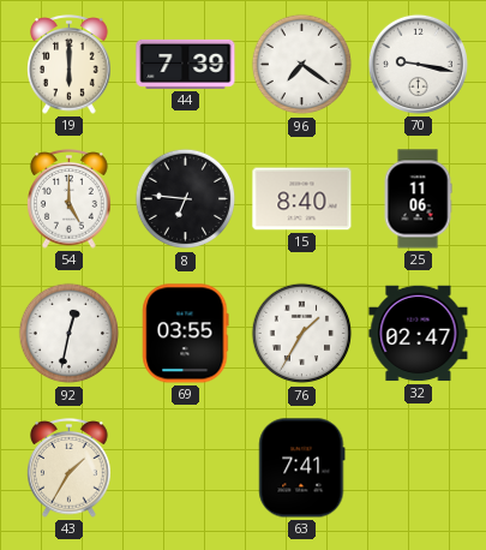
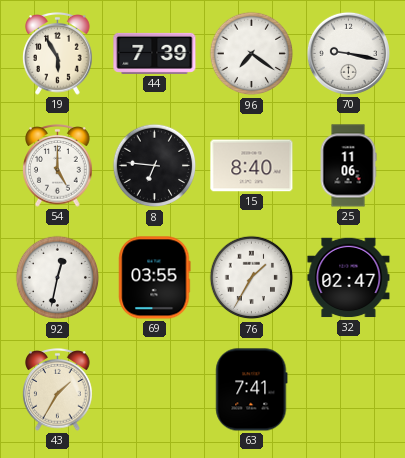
19: 6:00 -> 5:55
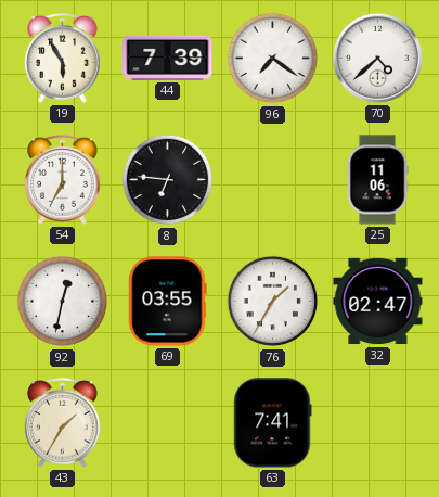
70: 9:17 -> 4:38
54: 5:00 -> 7:00
15: 8:40 -> none
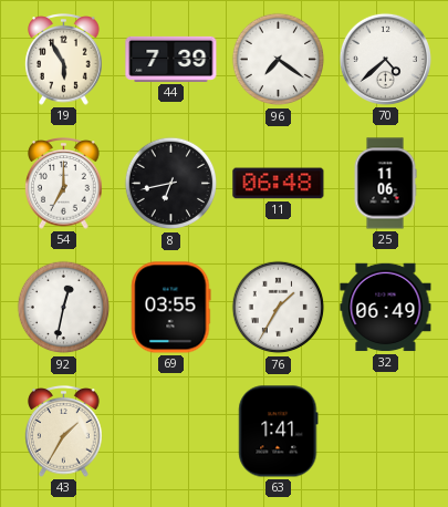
8: 6:46 -> 6:43
11: none -> 06:48
32: 02:47 -> 06:49
63: 7:41 -> 1:41
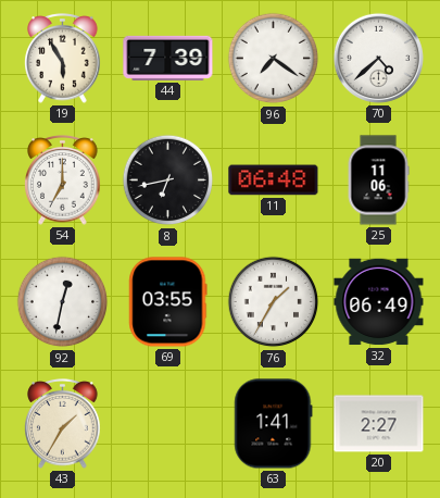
20: none -> 2:27
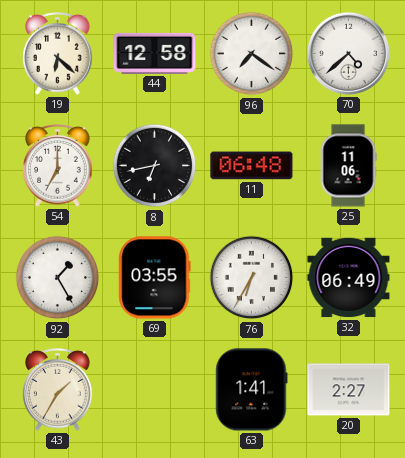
19: 5:55 -> 6:22
44: 7:39 -> 12:58
92: 12:32 -> 1:25
76: 1:35 -> 6:35
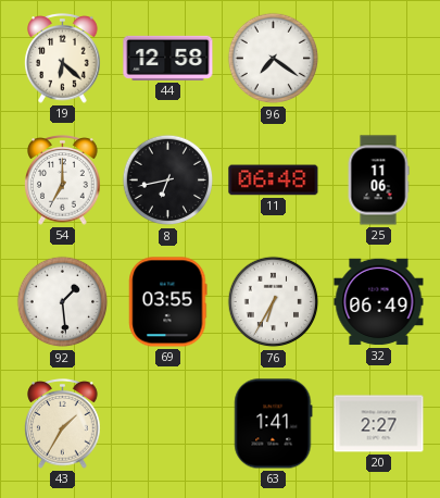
70: 4:38 -> none
92: 1:25 -> 1:29
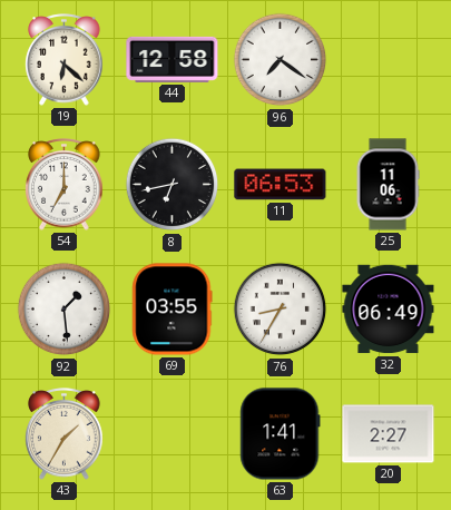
11: 06:48 -> 06:53
76: 6:35 -> 8:35
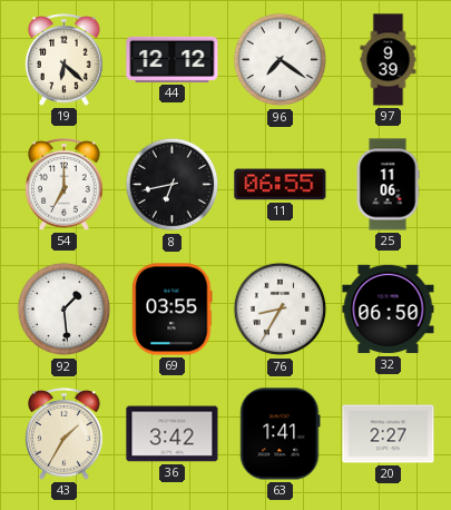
44: 12:58 -> 12:12
97: none -> 9:39
11: 06:53 -> 06:55
32: 06:49 -> 06:50
36: none -> 3:42
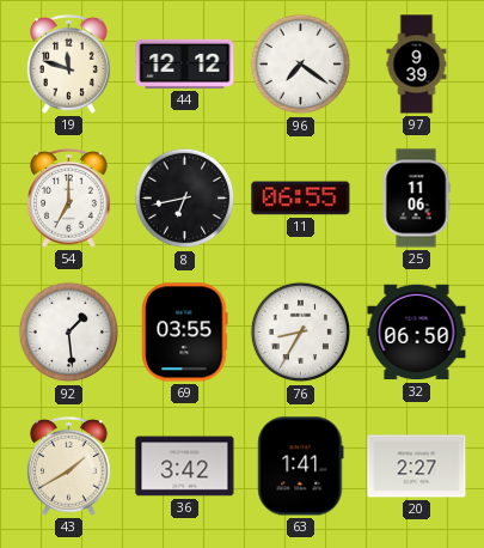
19: 6:22 -> 11:48
43: 1:35 -> 1:40
